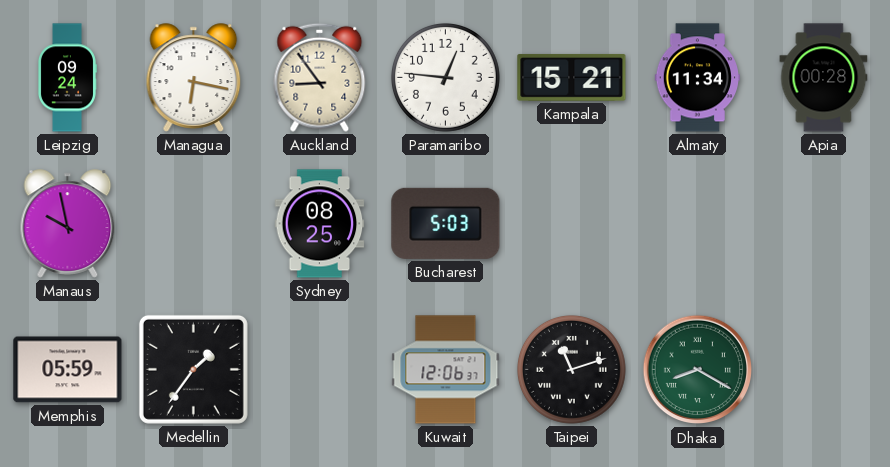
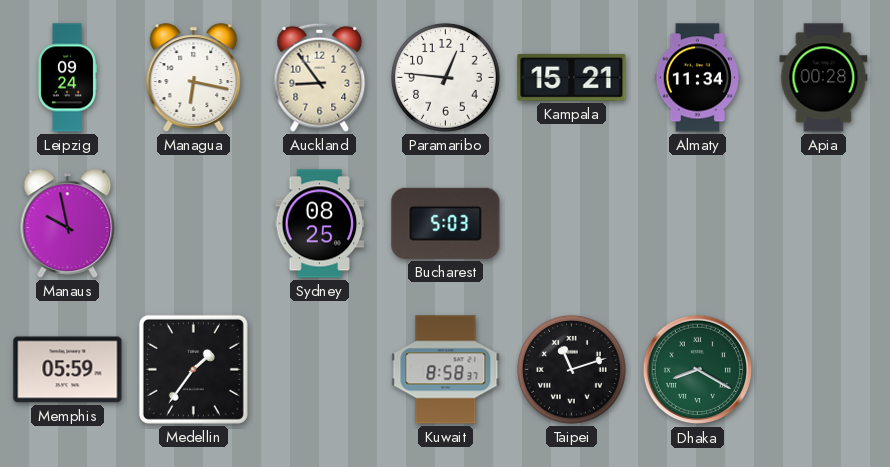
Kuwait: 12:06 -> 8:58
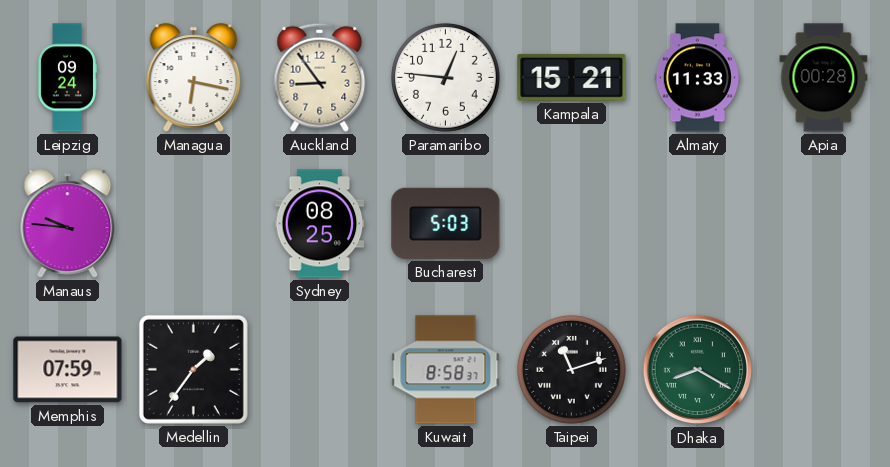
Almaty: 11:34 -> 11:33
Manaus: 9:58 -> 9:46
Memphis: 05:59 -> 07:59
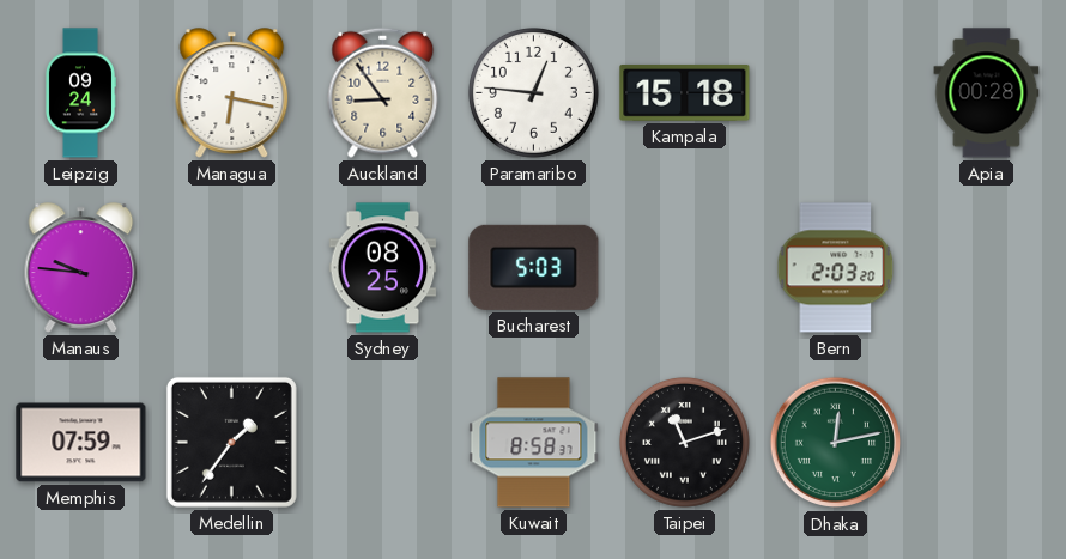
Kampala: 15:21 -> 15:18
Almaty: 11:33 -> none
Bern: none -> 2:03
Dhaka: 8:20 -> 12:13
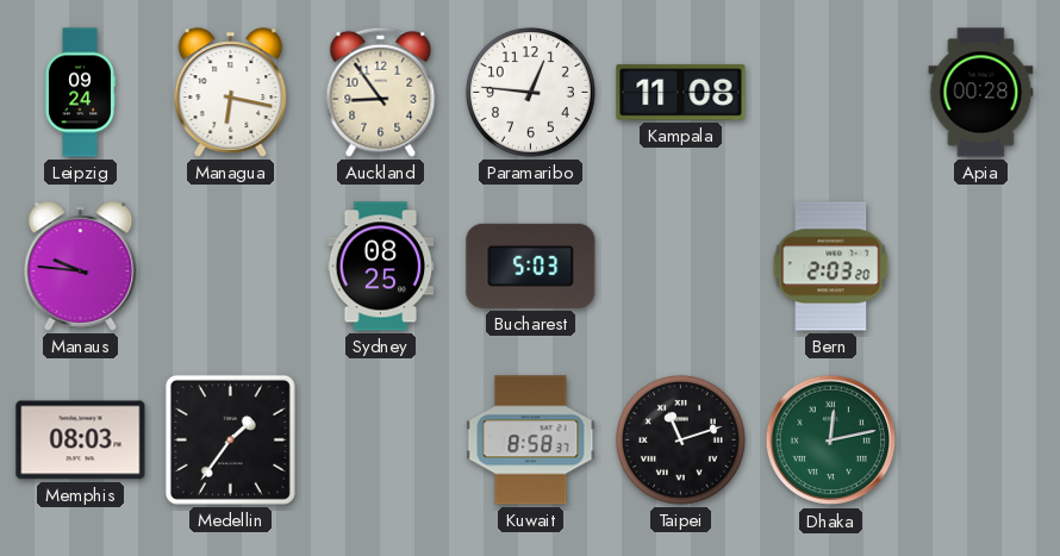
Kampala: 15:18 -> 11:08
Memphis: 07:59 -> 08:03
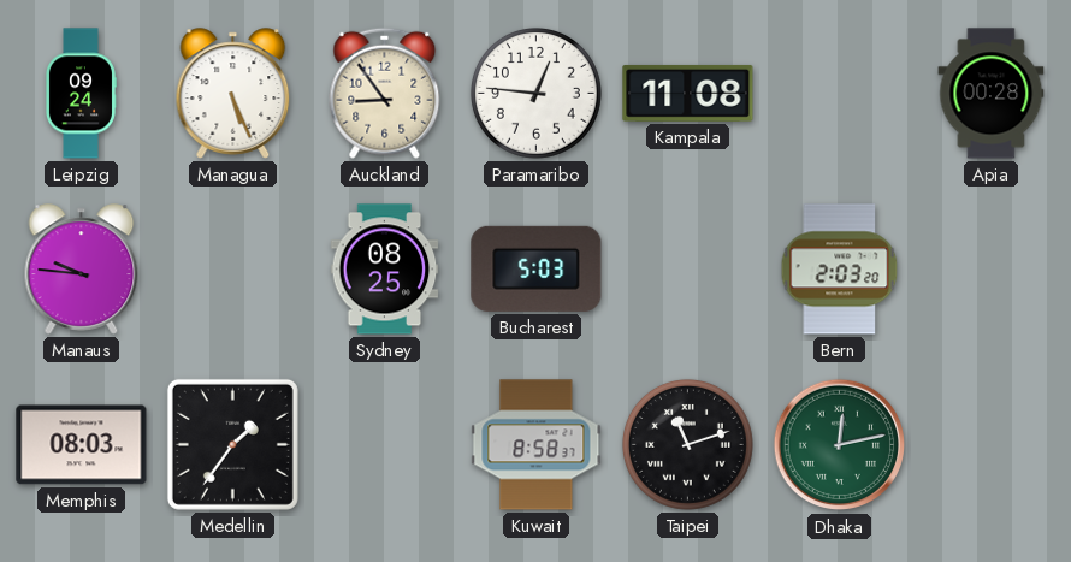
Managua: 6:17 -> 5:26
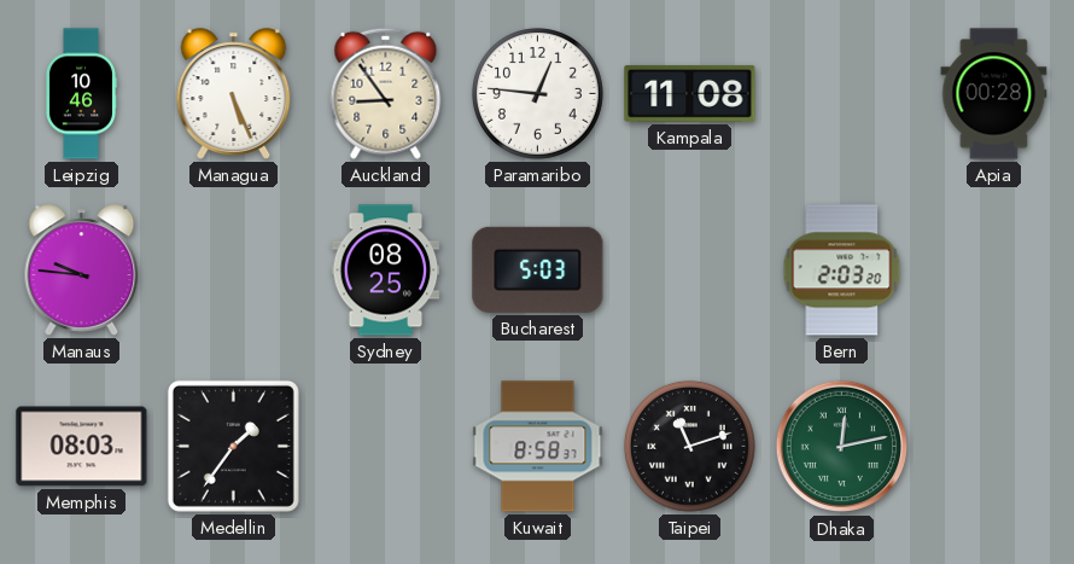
Leipzig: 09:24 -> 10:46
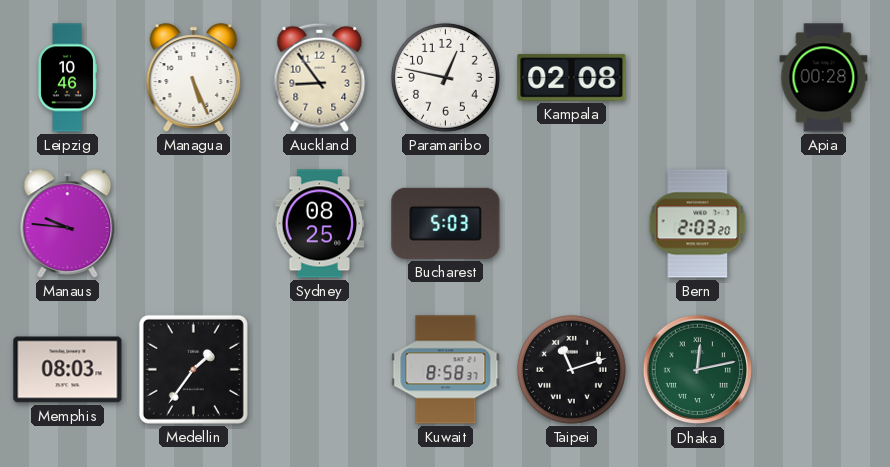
Paramaribo: 12:46 -> 12:47
Kampala: 11:08 -> 02:08
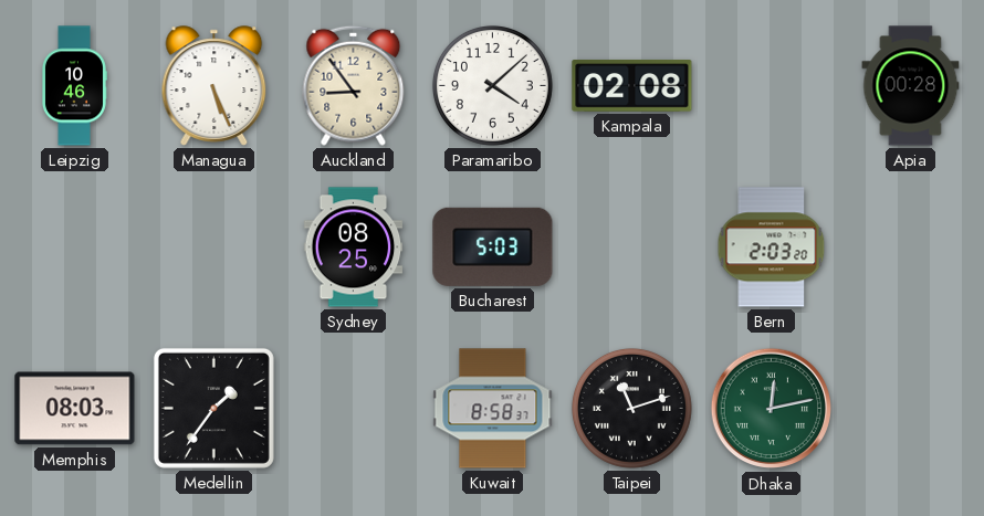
Paramaribo: 12:47 -> 4:08
Manaus: 9:46 -> none
